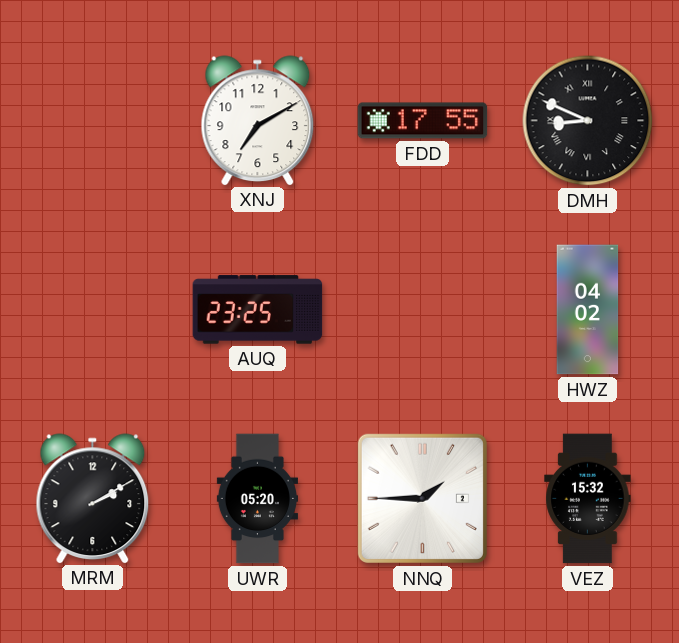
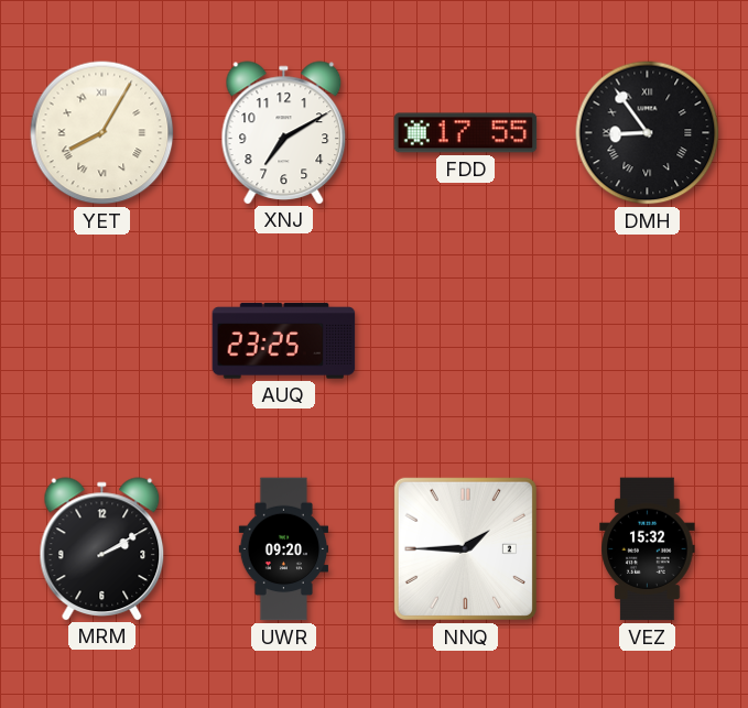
YET: none -> 8:05
DMH: 8:49 -> 8:54
HWZ: 04:02 -> none
UWR: 05:20 -> 09:20
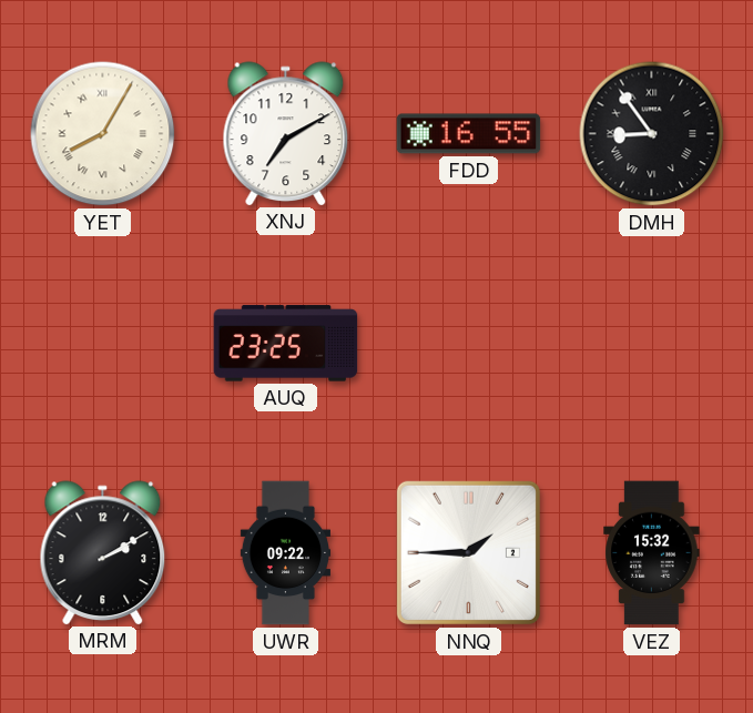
FDD: 17:55 -> 16:55
UWR: 09:20 -> 09:22
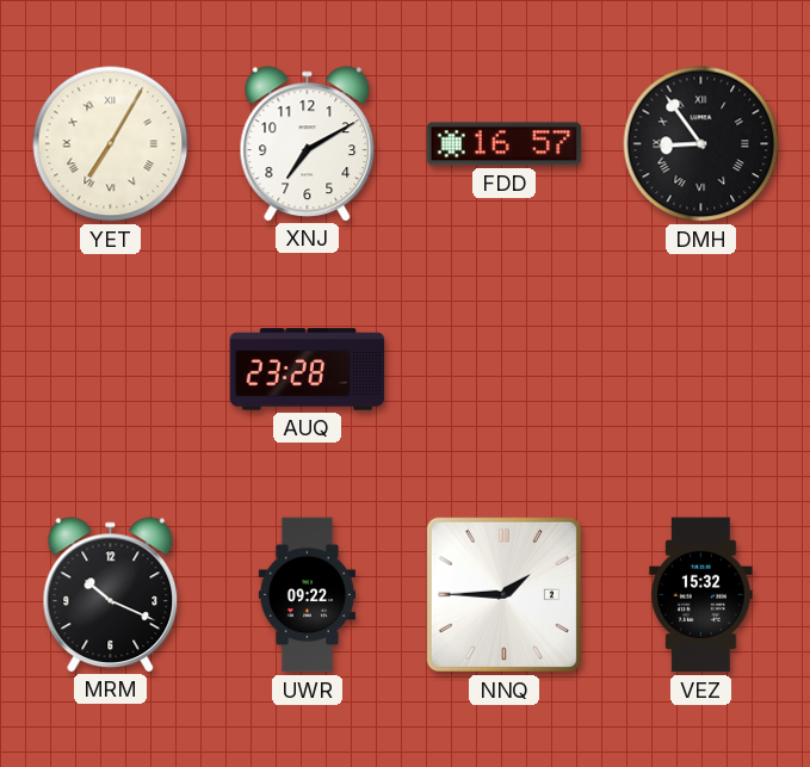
YET: 8:05 -> 7:05
FDD: 16:55 -> 16:57
AUQ: 23:25 -> 23:28
MRM: 2:10 -> 10:19
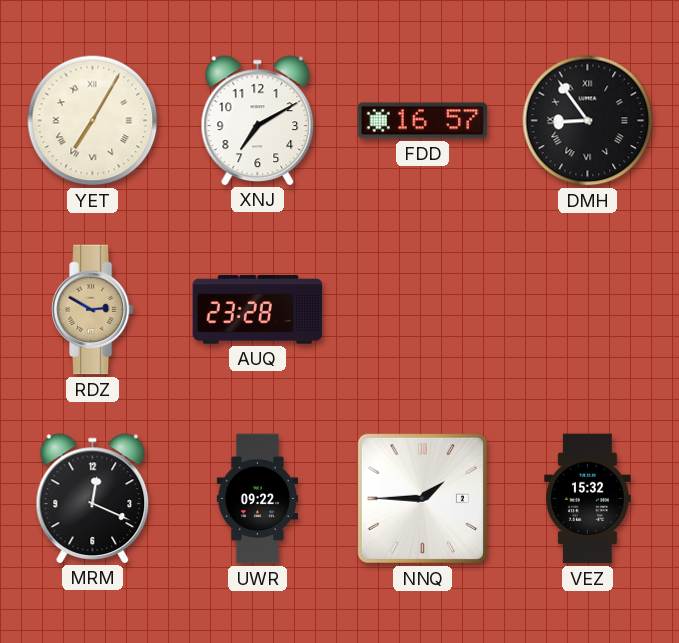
RDZ: none -> 2:50
MRM: 10:19 -> 12:19
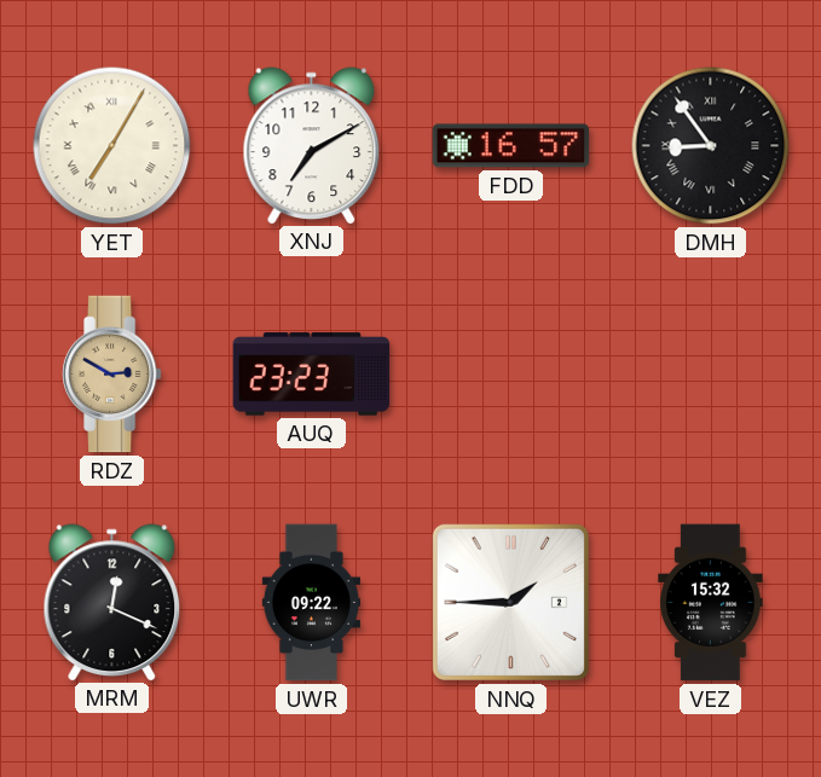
AUQ: 23:28 -> 23:23
